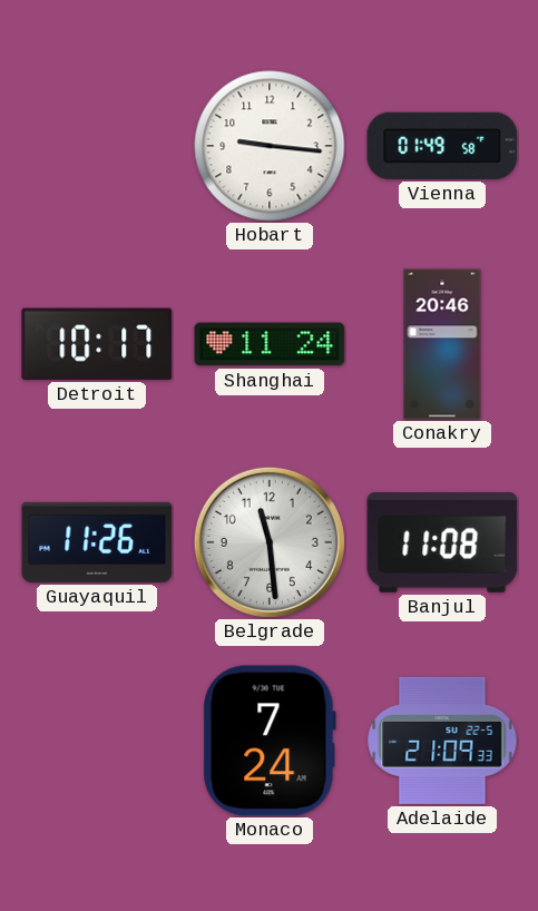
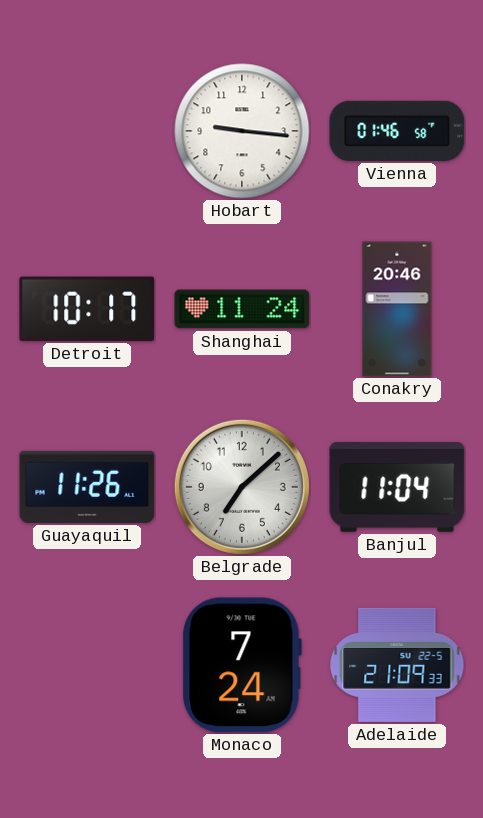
Vienna: 01:49 -> 01:46
Belgrade: 11:29 -> 7:08
Banjul: 11:08 -> 11:04
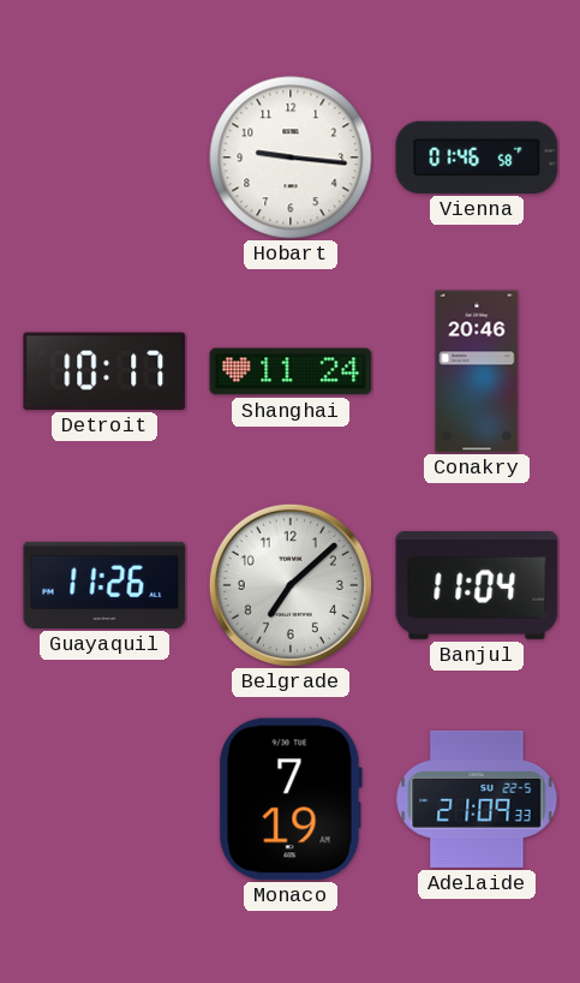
Monaco: 7:24 -> 7:19
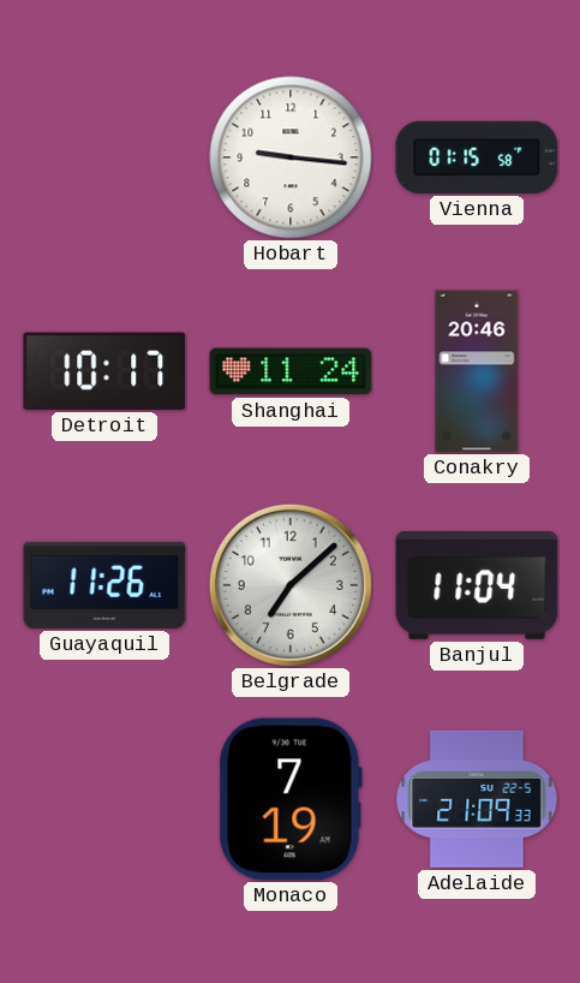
Vienna: 01:46 -> 01:15
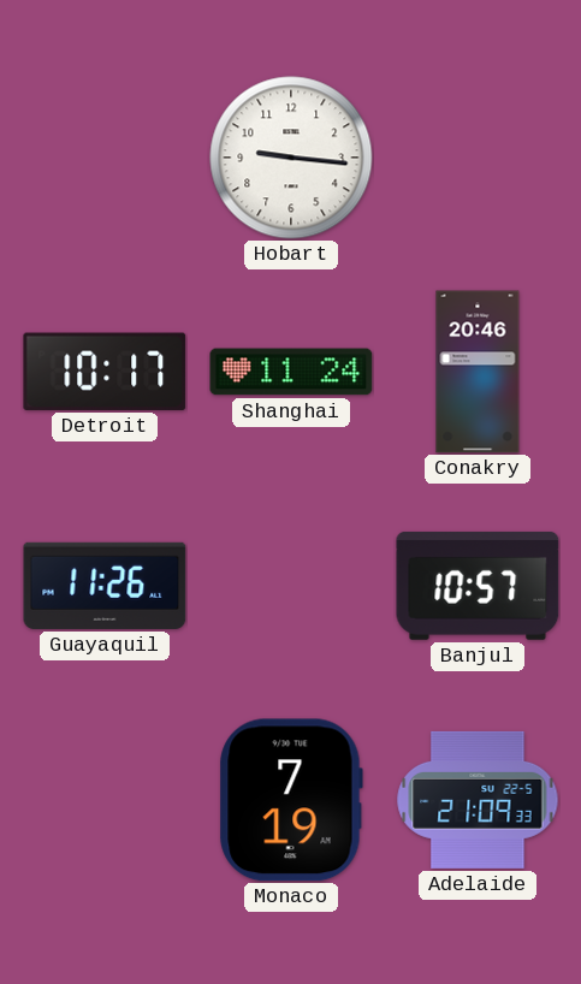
Vienna: 01:15 -> none
Belgrade: 7:08 -> none
Banjul: 11:04 -> 10:57
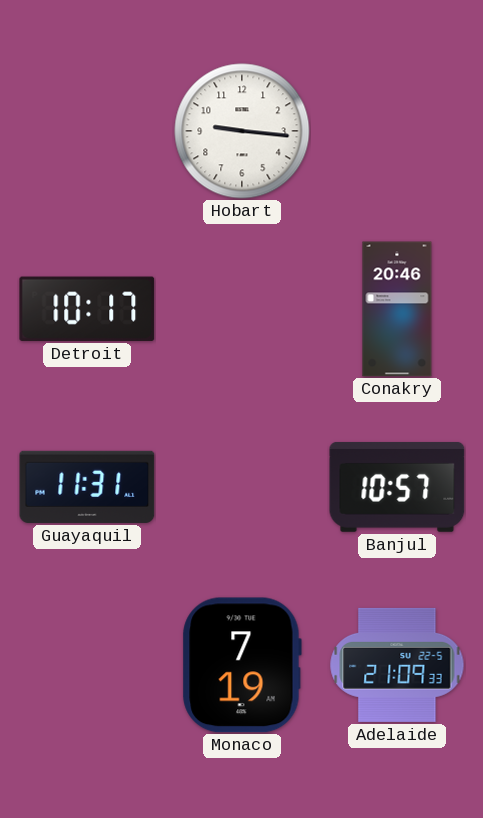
Shanghai: 11:24 -> none
Guayaquil: 11:26 -> 11:31
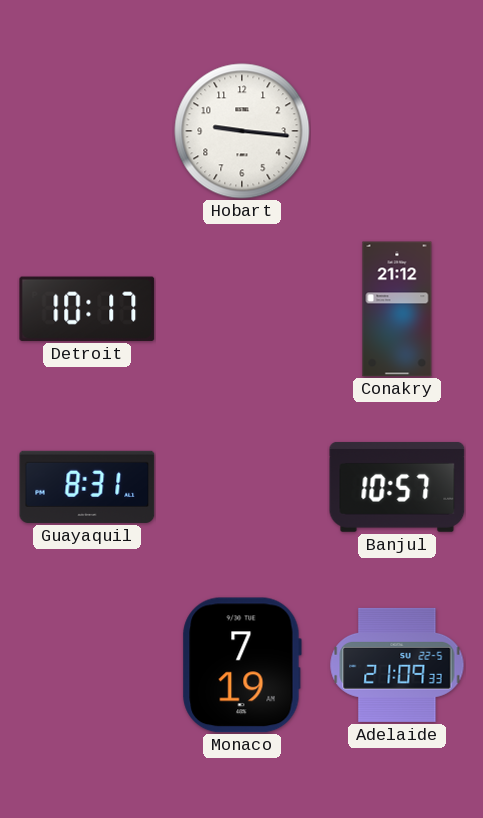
Conakry: 20:46 -> 21:12
Guayaquil: 11:31 -> 8:31
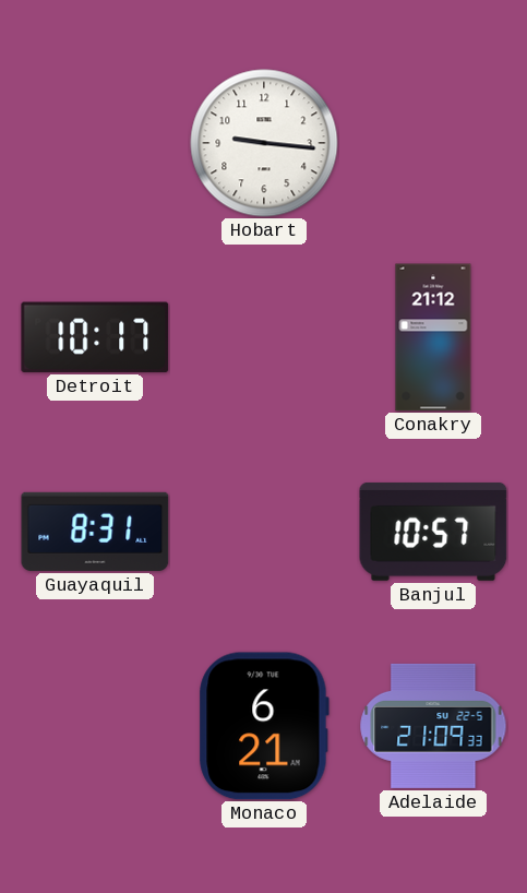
Monaco: 7:19 -> 6:21
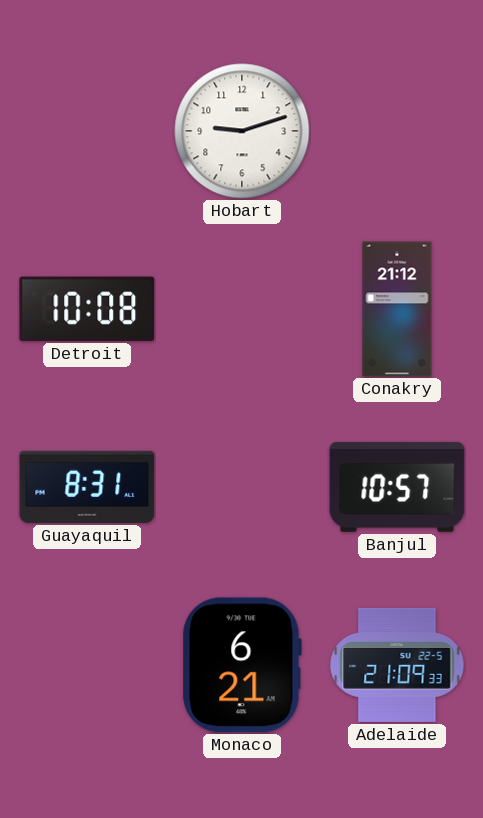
Hobart: 9:16 -> 9:12
Detroit: 10:17 -> 10:08
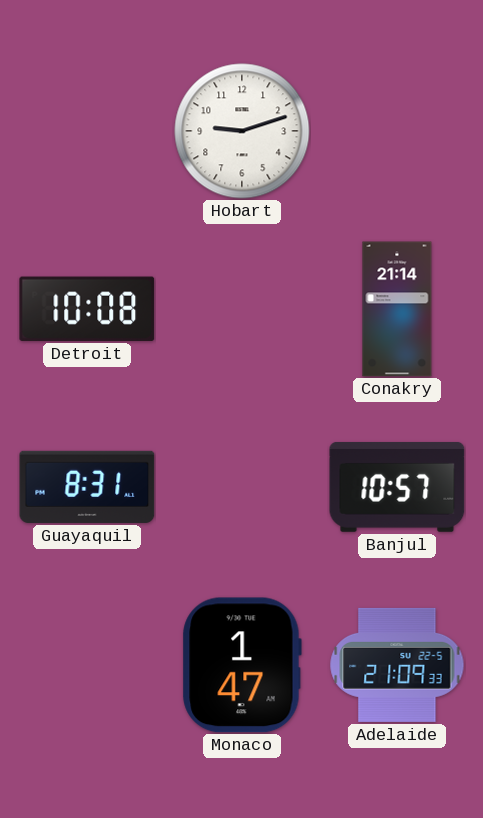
Conakry: 21:12 -> 21:14
Monaco: 6:21 -> 1:47
